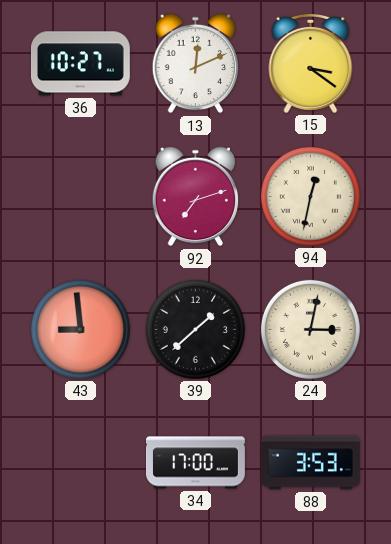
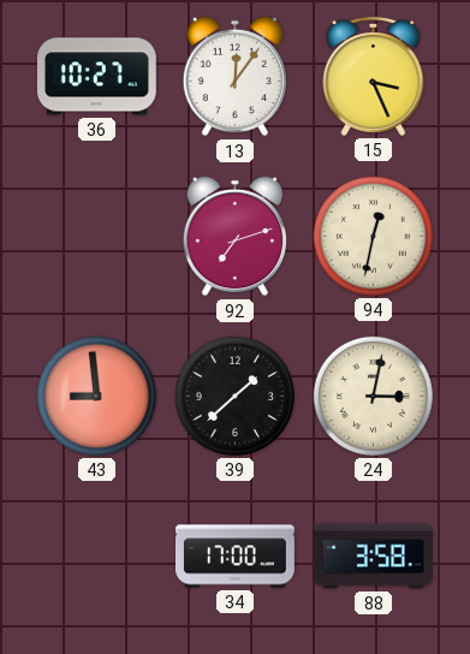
13: 12:11 -> 12:06
15: 3:21 -> 3:26
88: 3:53 -> 3:58
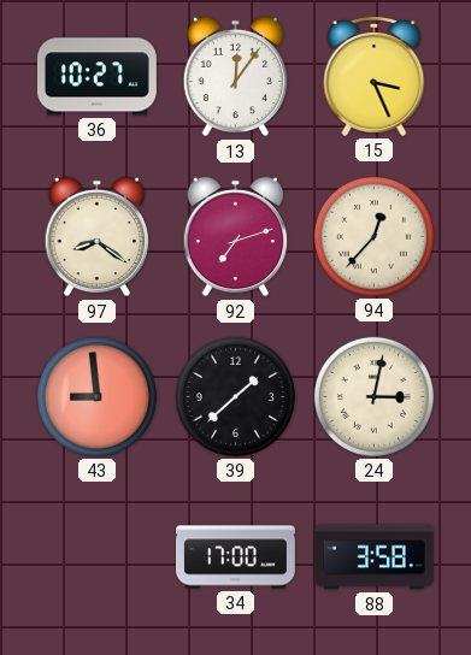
97: none -> 8:21
94: 12:32 -> 12:37
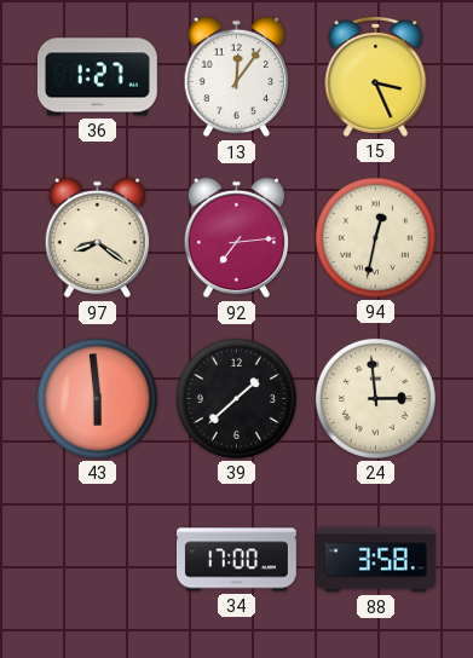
36: 10:27 -> 1:27
92: 7:12 -> 7:14
94: 12:37 -> 12:32
43: 8:59 -> 5:59
24: 3:02 -> 2:59
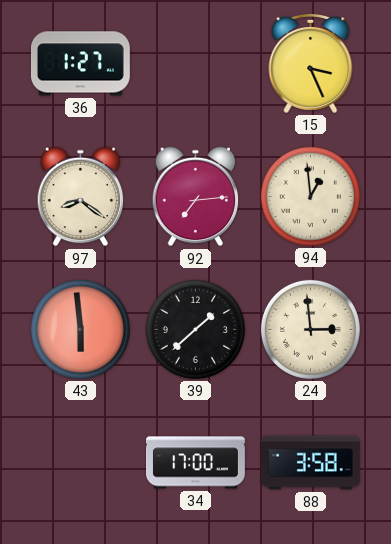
13: 12:06 -> none
94: 12:32 -> 12:59
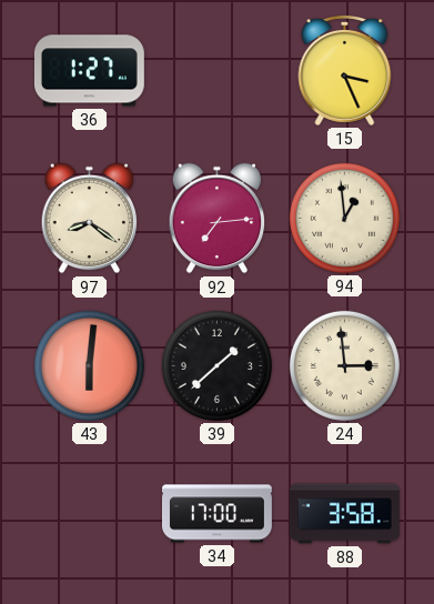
43: 5:59 -> 6:01
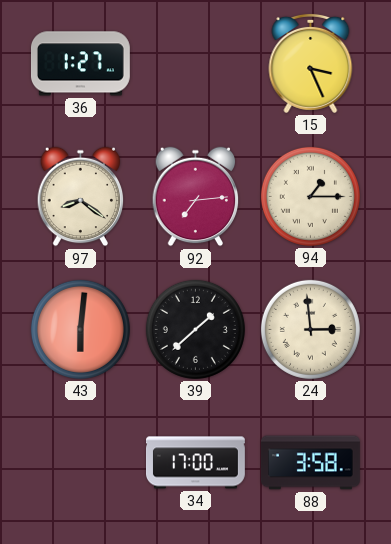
94: 12:59 -> 1:15
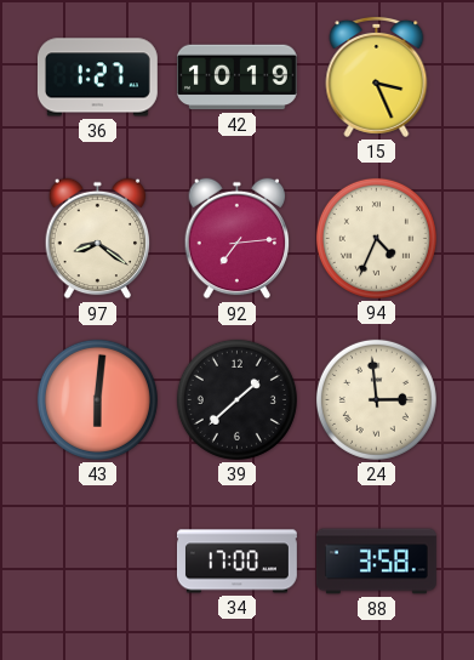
42: none -> 10:19
94: 1:15 -> 4:34
